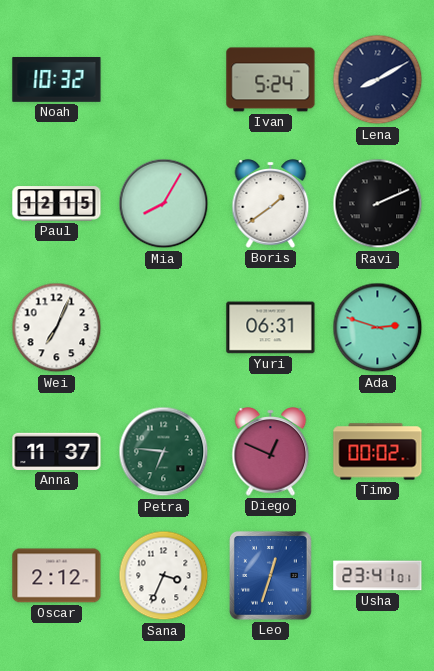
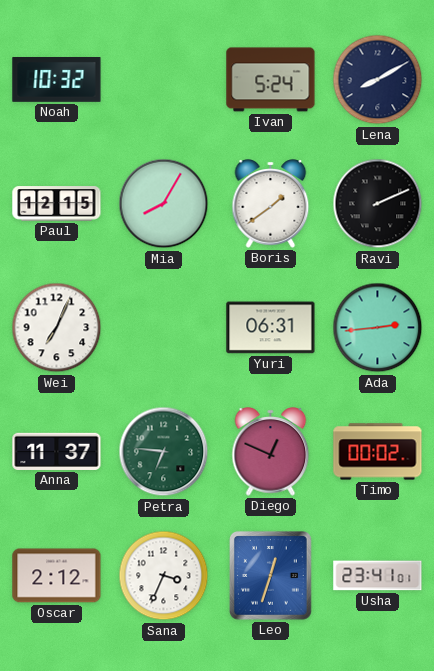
Ada: 2:48 -> 2:44
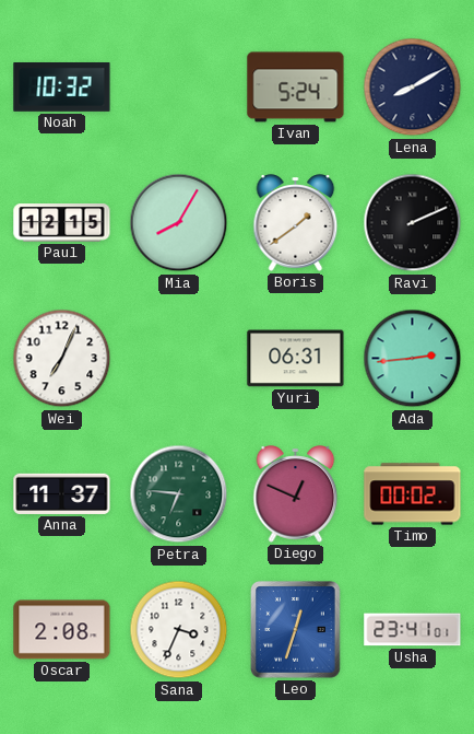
Oscar: 2:12 -> 2:08
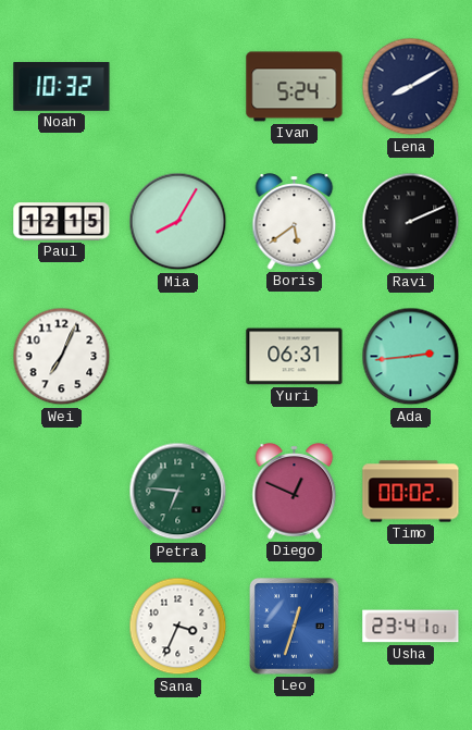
Boris: 1:39 -> 5:39
Anna: 11:37 -> none
Oscar: 2:08 -> none
